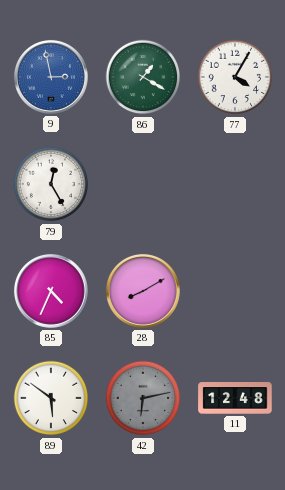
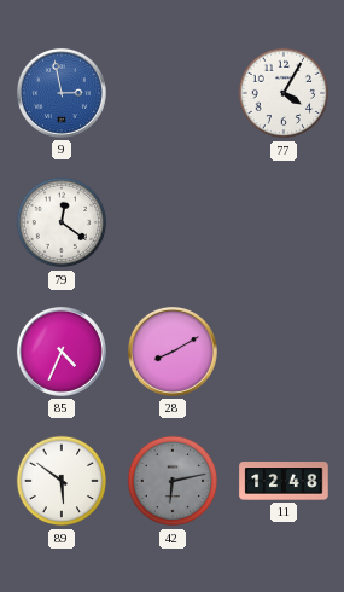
86: 1:20 -> none
79: 12:25 -> 12:21
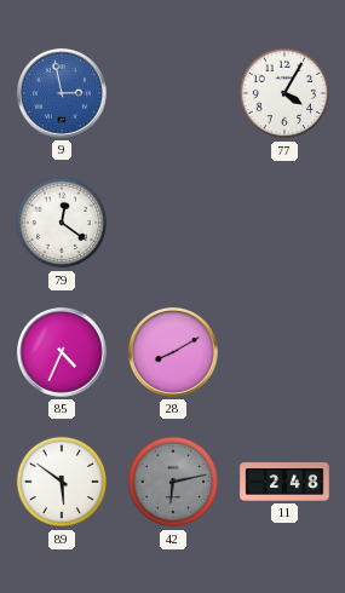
11: 12:48 -> 2:48
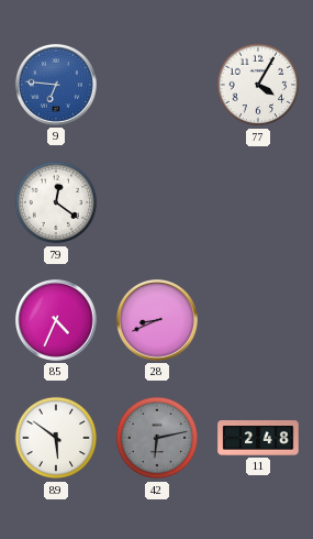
9: 2:58 -> 6:46
28: 8:10 -> 8:41
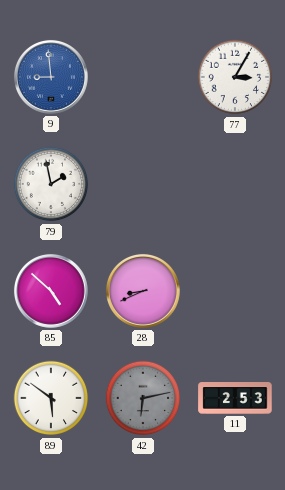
9: 6:46 -> 8:59
77: 4:05 -> 3:05
79: 12:21 -> 1:58
85: 4:34 -> 4:52
11: 2:48 -> 2:53
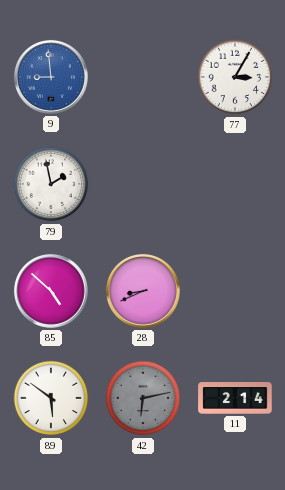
11: 2:53 -> 2:14
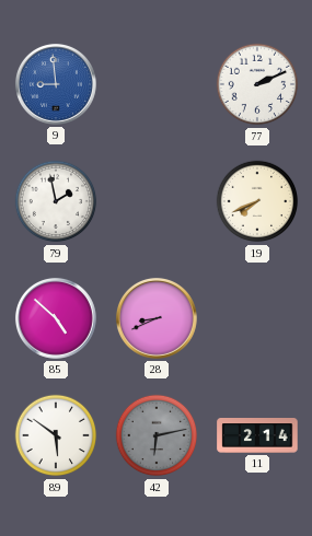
77: 3:05 -> 2:11
19: none -> 7:41
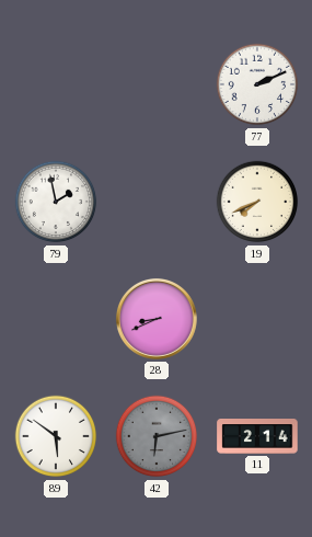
9: 8:59 -> none
85: 4:52 -> none
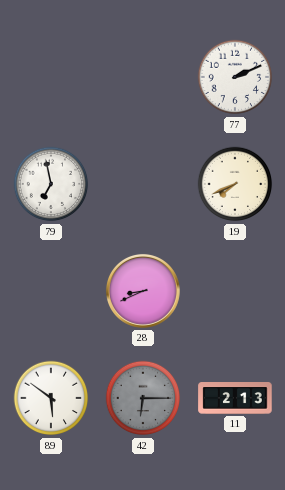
79: 1:58 -> 6:58
42: 6:13 -> 6:15
11: 2:14 -> 2:13
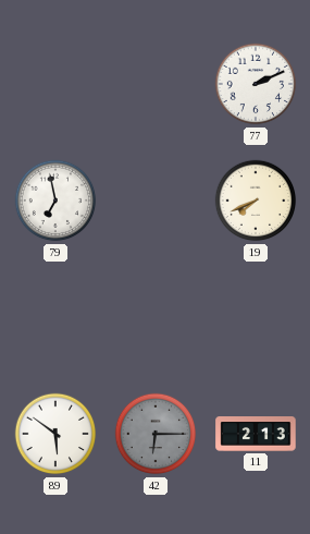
28: 8:41 -> none
